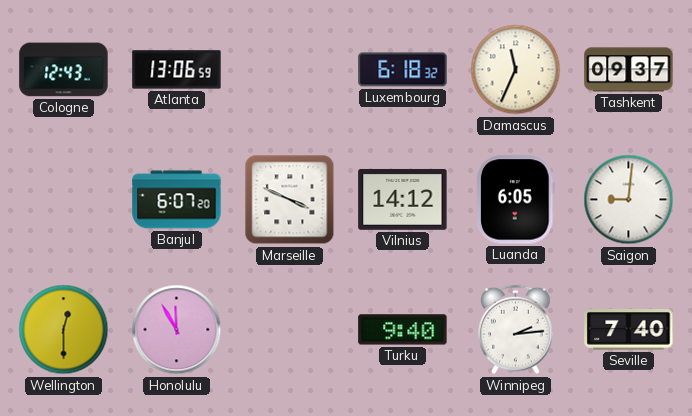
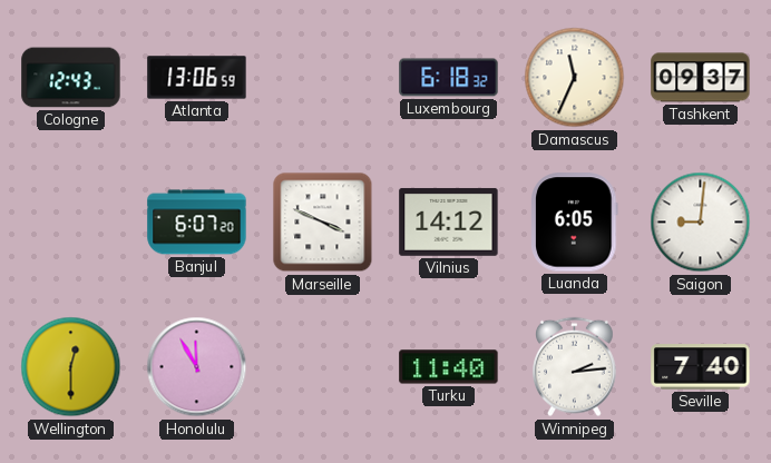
Turku: 9:40 -> 11:40
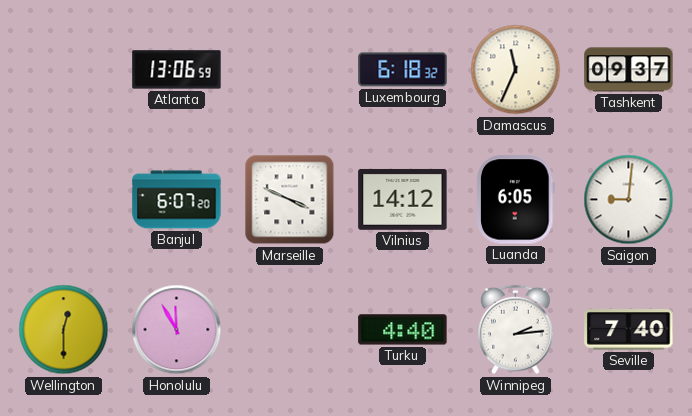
Cologne: 12:43 -> none
Turku: 11:40 -> 4:40
